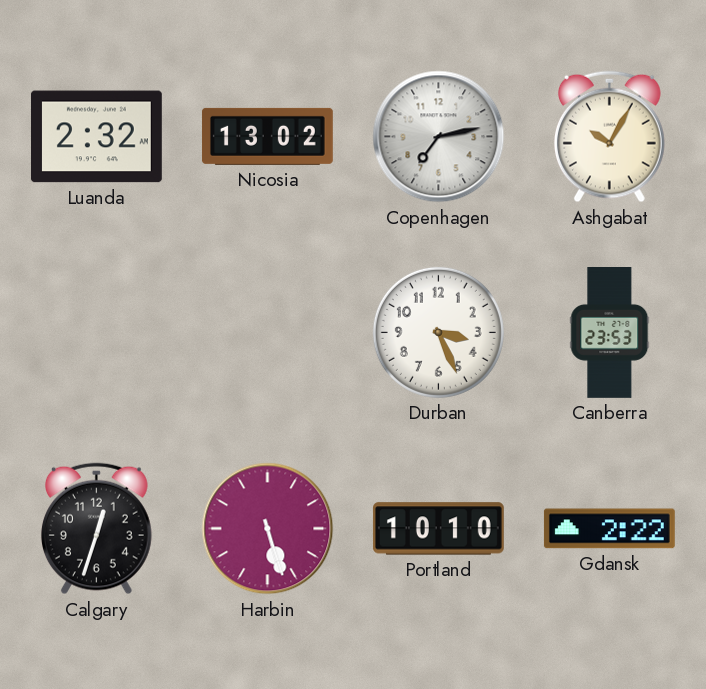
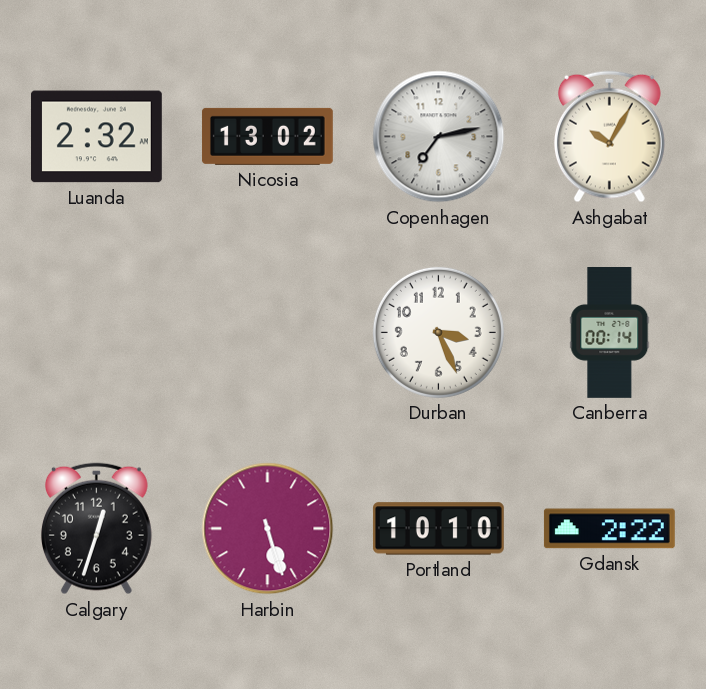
Canberra: 23:53 -> 00:14
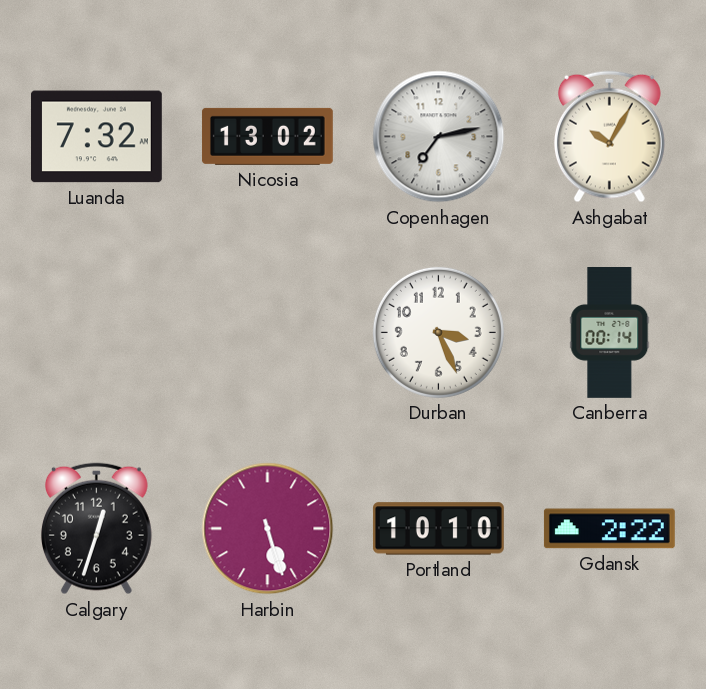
Luanda: 2:32 -> 7:32
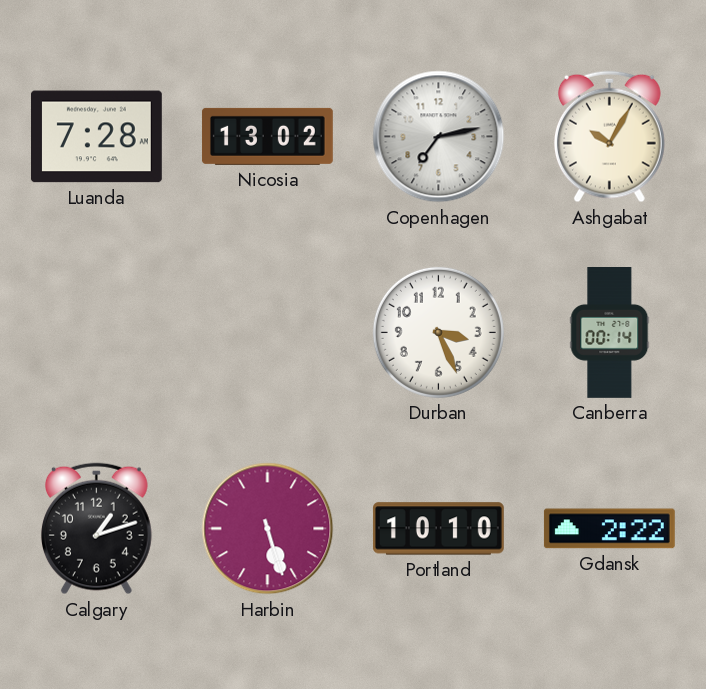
Luanda: 7:32 -> 7:28
Calgary: 12:33 -> 1:12
